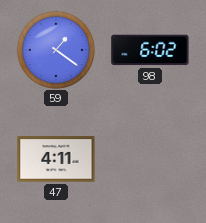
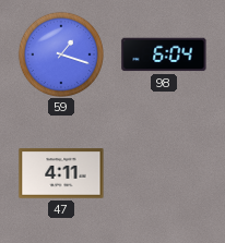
59: 1:21 -> 1:18
98: 6:02 -> 6:04
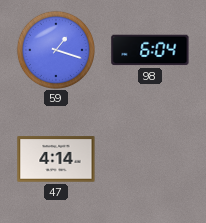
47: 4:11 -> 4:14
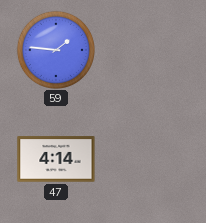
59: 1:18 -> 1:46
98: 6:04 -> none
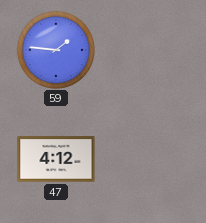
47: 4:14 -> 4:12
